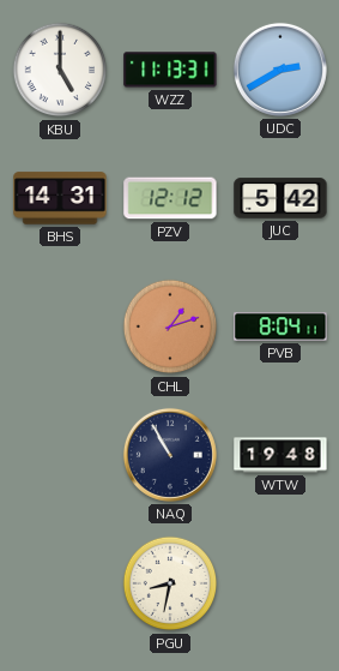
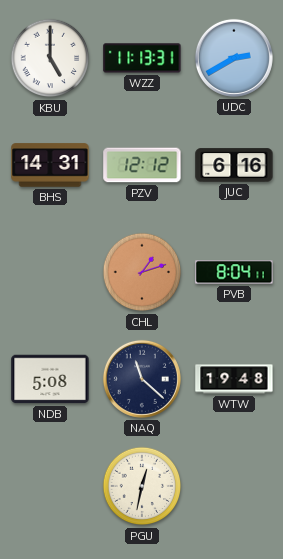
JUC: 5:42 -> 6:16
NDB: none -> 5:08
NAQ: 10:55 -> 11:22
PGU: 8:32 -> 12:32
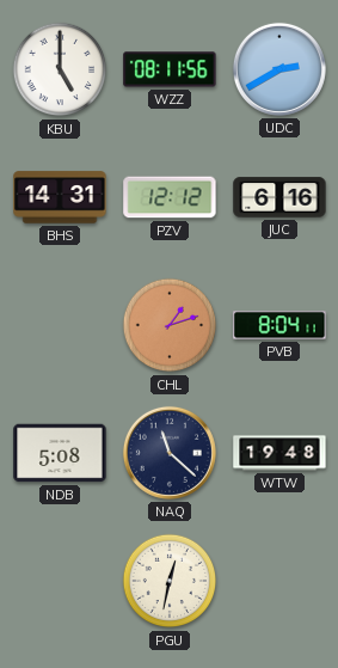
WZZ: 11:13 -> 08:11
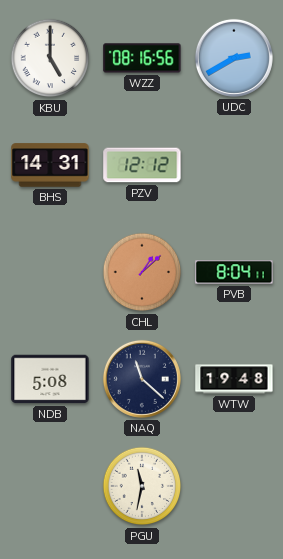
WZZ: 08:11 -> 08:16
JUC: 6:16 -> none
CHL: 1:12 -> 1:08
PGU: 12:32 -> 11:32
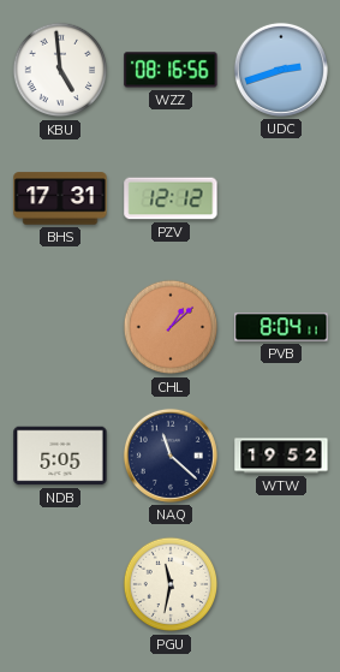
KBU: 5:00 -> 4:59
UDC: 2:40 -> 2:42
BHS: 14:31 -> 17:31
NDB: 5:08 -> 5:05
WTW: 19:48 -> 19:52
